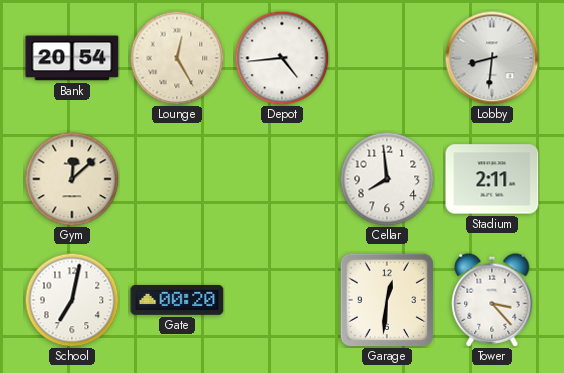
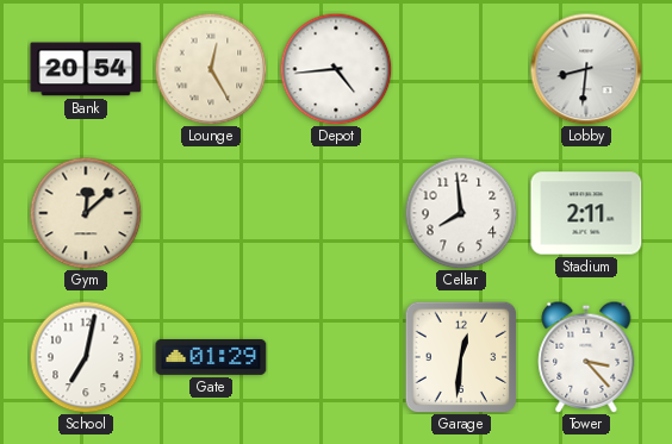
Gate: 00:20 -> 01:29
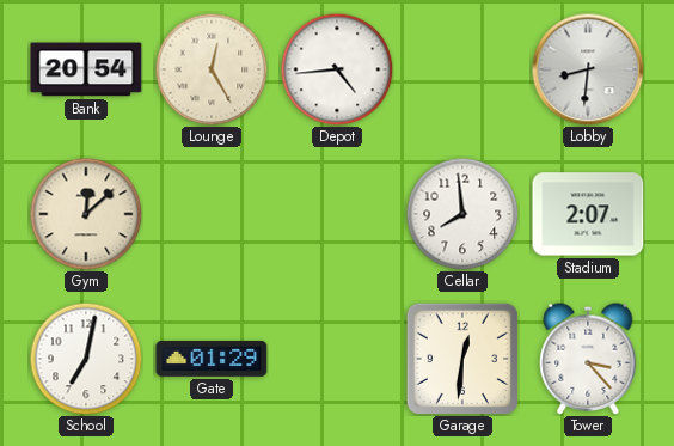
Stadium: 2:11 -> 2:07
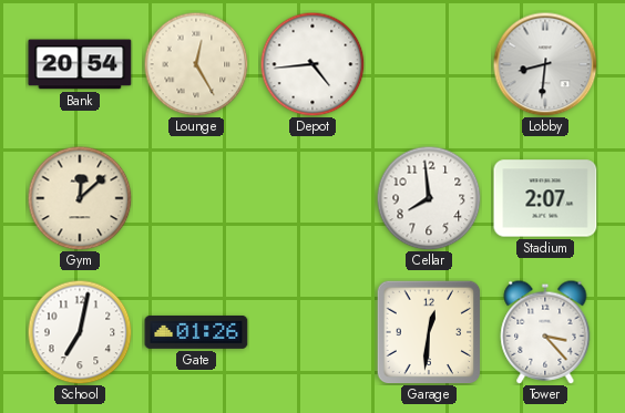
Gate: 01:29 -> 01:26
